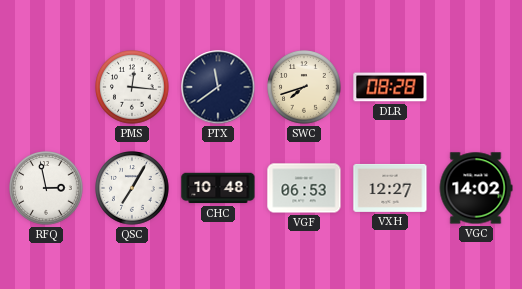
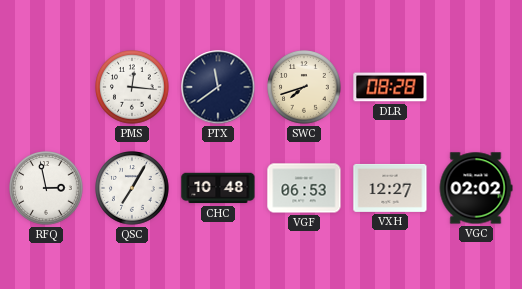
VGC: 14:02 -> 02:02
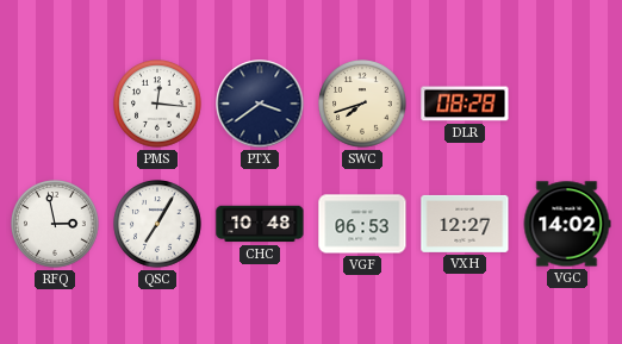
PTX: 11:39 -> 3:39
VGC: 02:02 -> 14:02
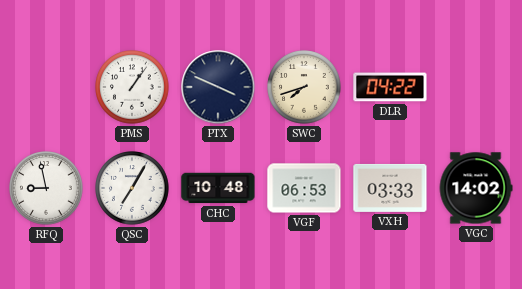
PMS: 12:16 -> 1:06
PTX: 3:39 -> 3:49
DLR: 08:28 -> 04:22
RFQ: 2:58 -> 8:58
VXH: 12:27 -> 03:33
